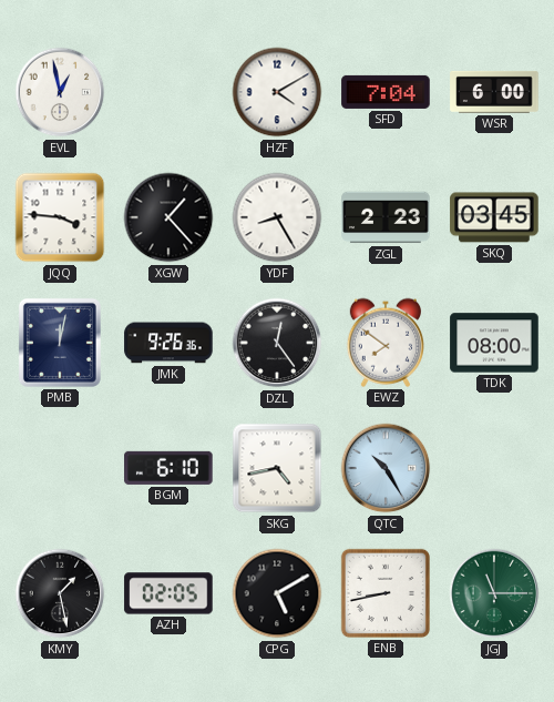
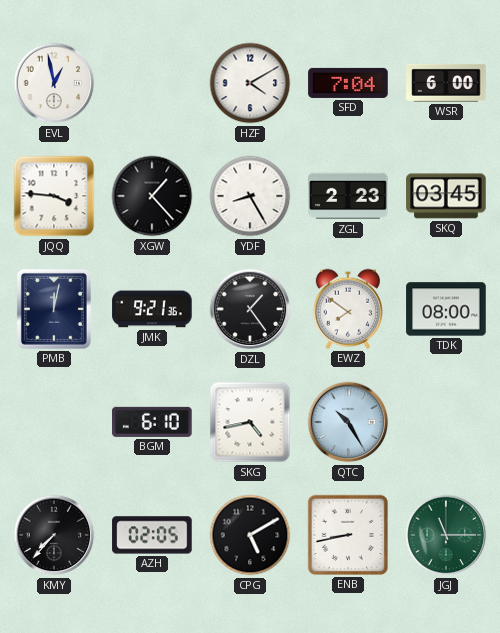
JMK: 9:26 -> 9:21
DZL: 12:24 -> 1:24
KMY: 1:28 -> 7:37
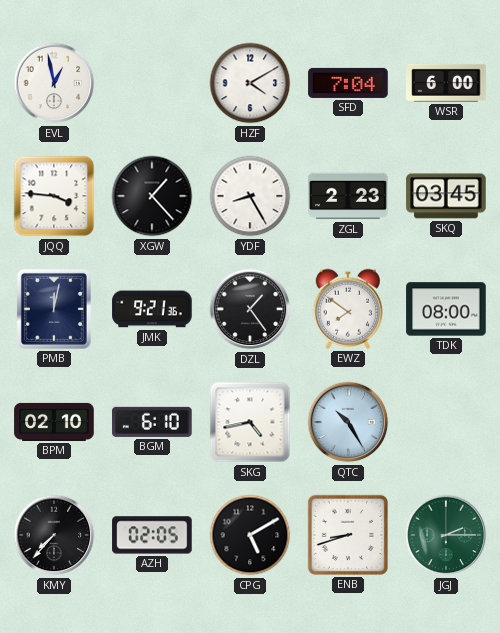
BPM: none -> 02:10
ENB: 8:43 -> 8:42
JGJ: 11:15 -> 2:15
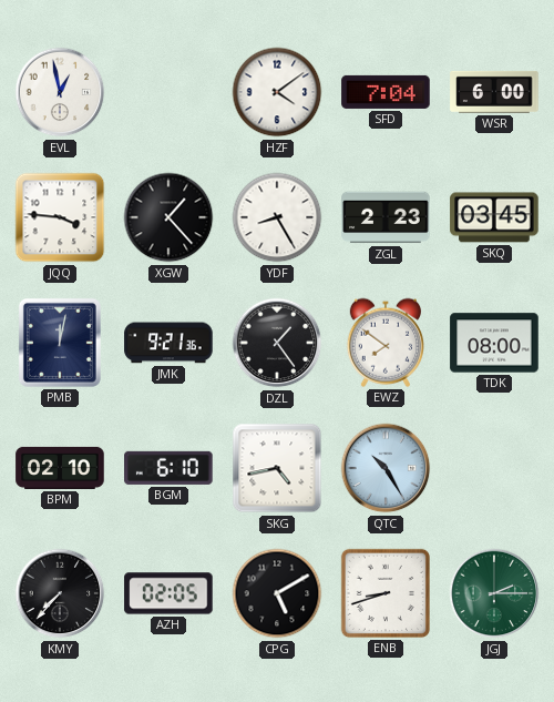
HZF: 4:10 -> 4:09
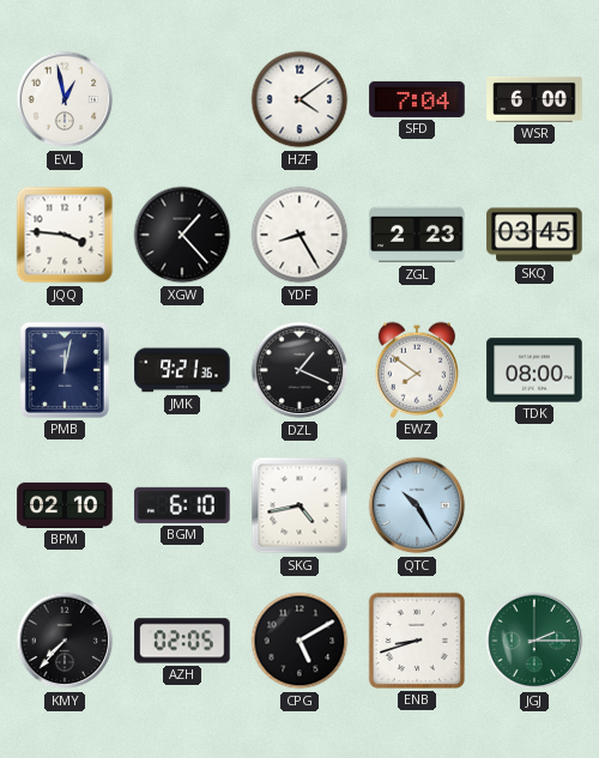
DZL: 1:24 -> 1:19
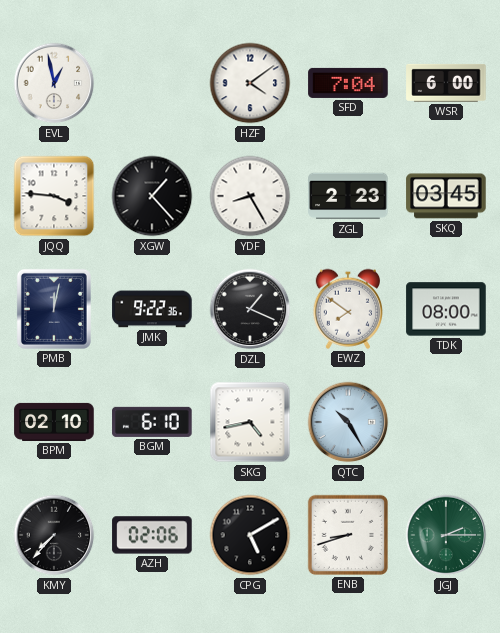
JMK: 9:21 -> 9:22
AZH: 02:05 -> 02:06
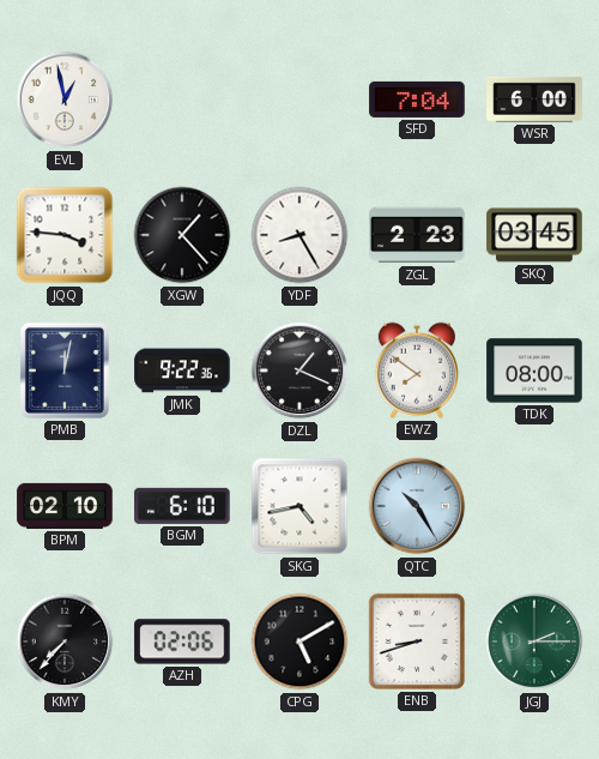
HZF: 4:09 -> none
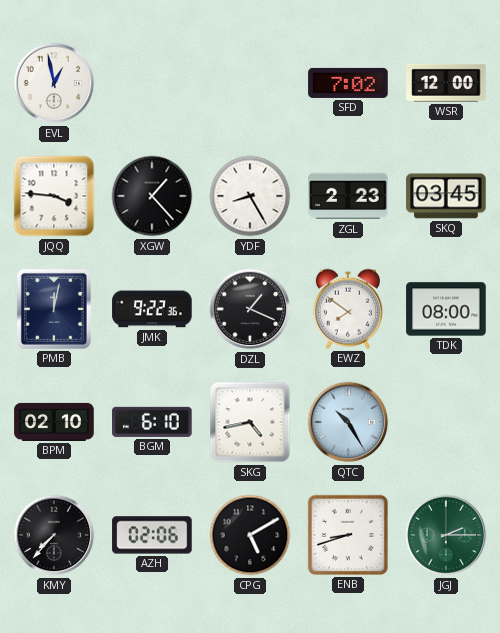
SFD: 7:04 -> 7:02
WSR: 6:00 -> 12:00
